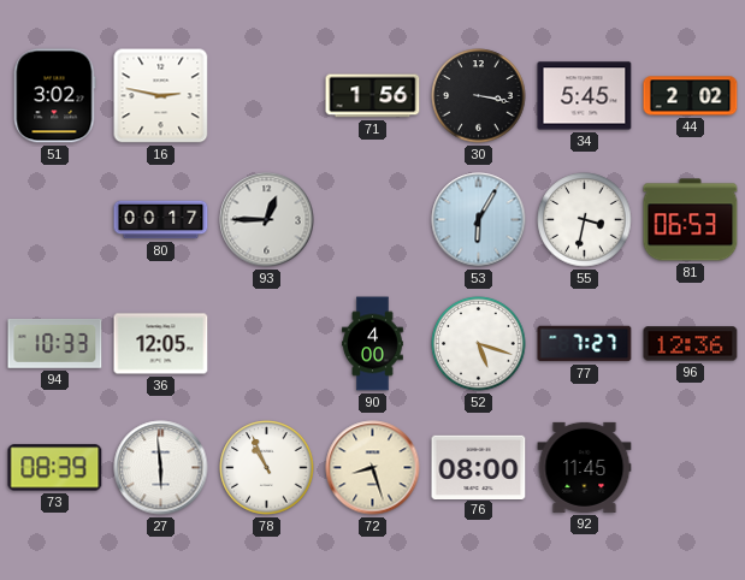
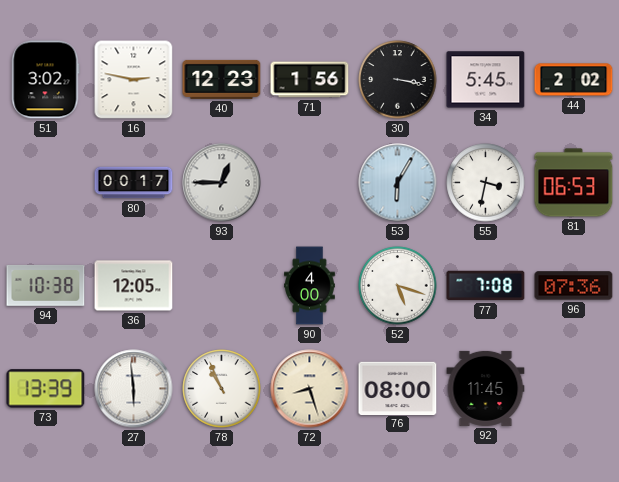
40: none -> 12:23
94: 10:33 -> 10:38
77: 7:27 -> 7:08
96: 12:36 -> 07:36
73: 08:39 -> 13:39
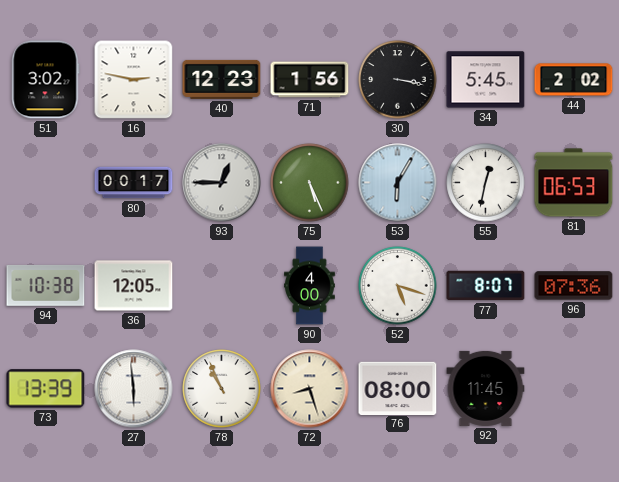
75: none -> 5:26
55: 3:32 -> 12:32
77: 7:08 -> 8:07
